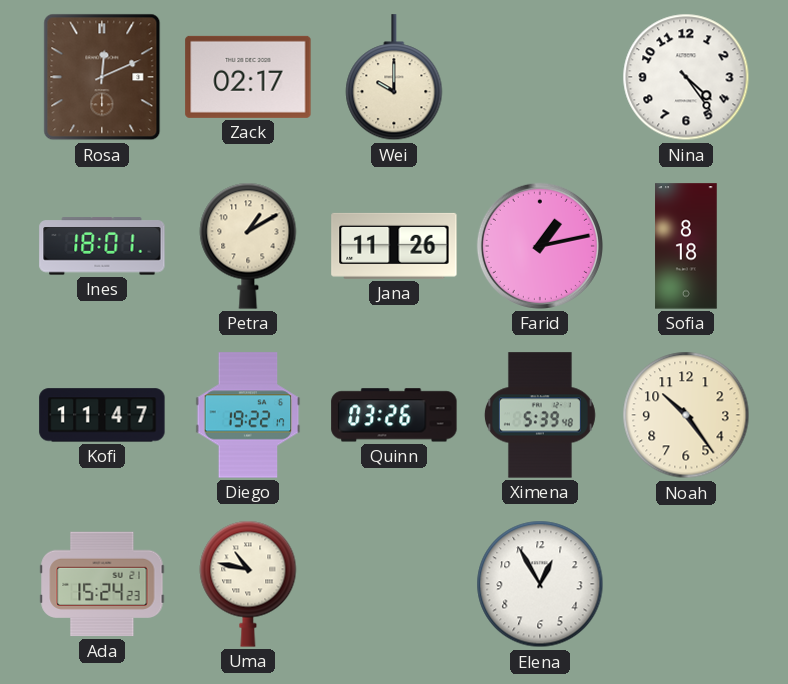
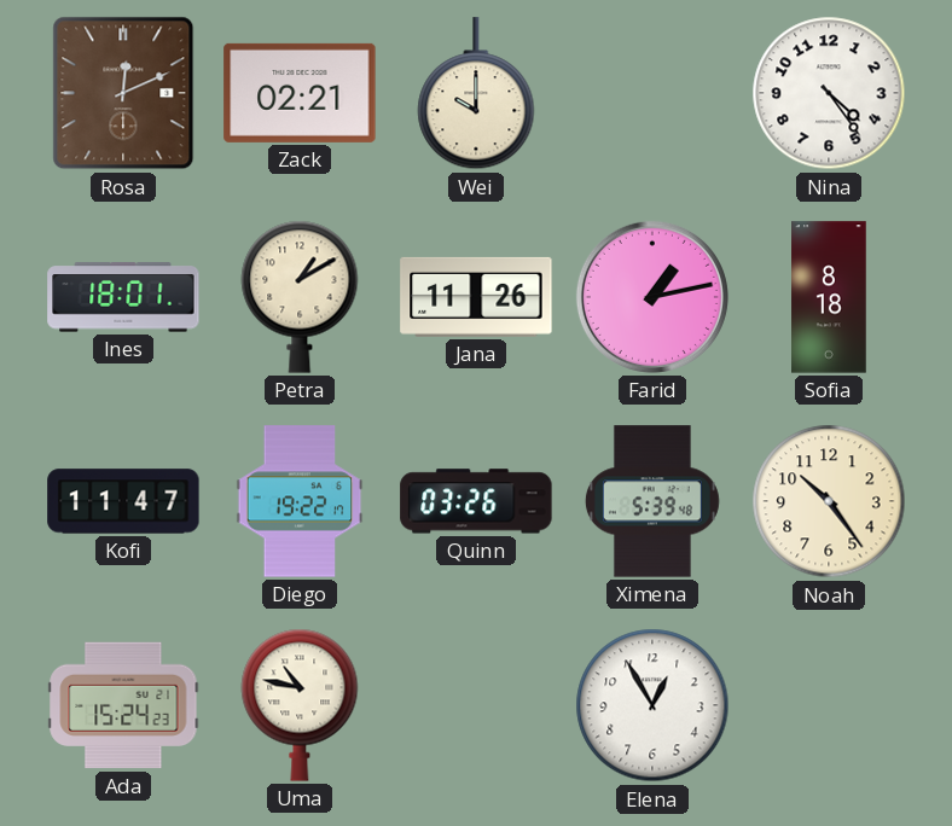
Zack: 02:17 -> 02:21
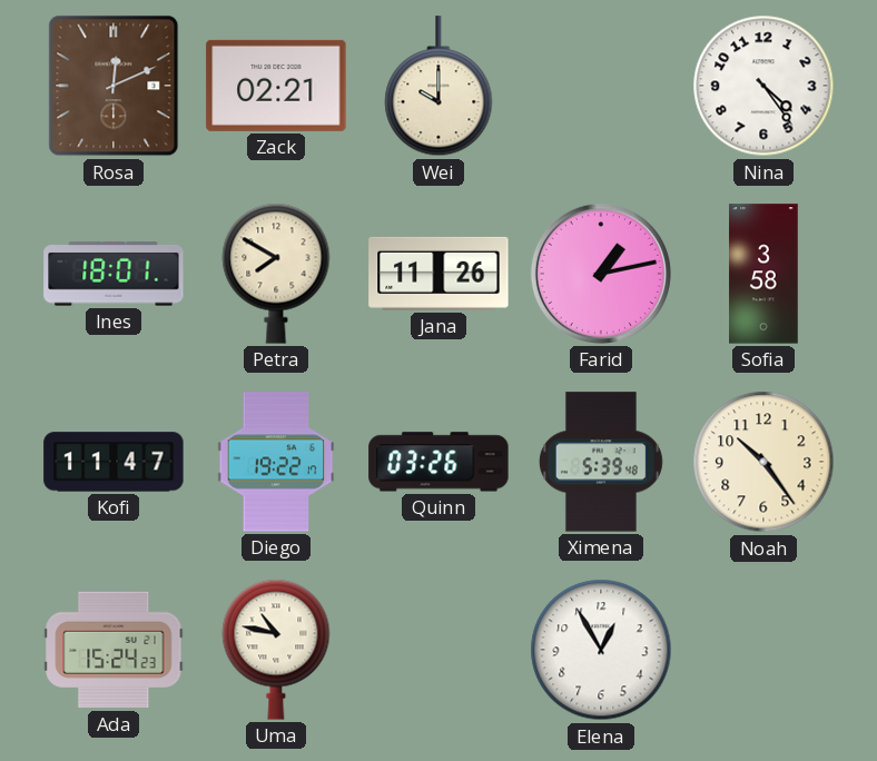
Petra: 1:10 -> 7:50
Sofia: 8:18 -> 3:58
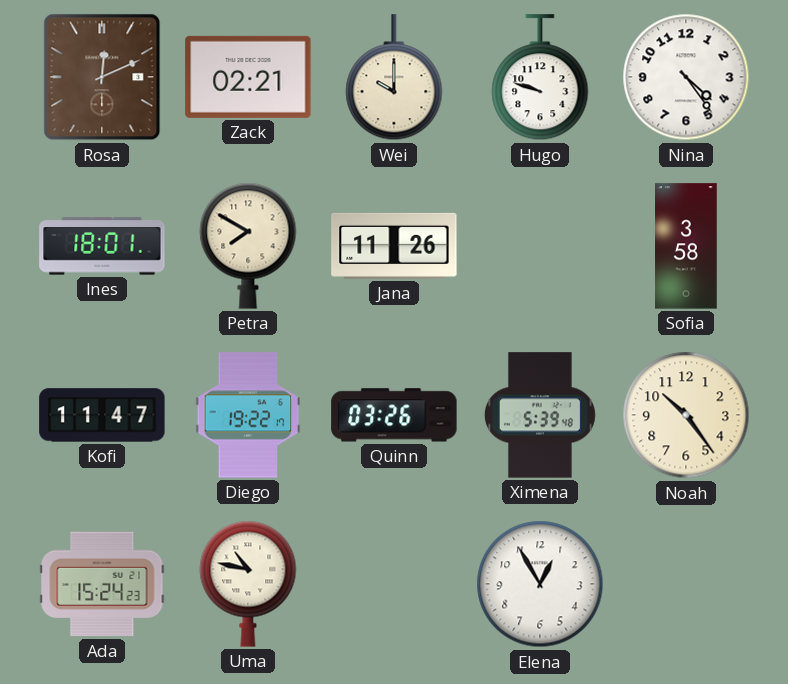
Hugo: none -> 9:48
Farid: 1:13 -> none
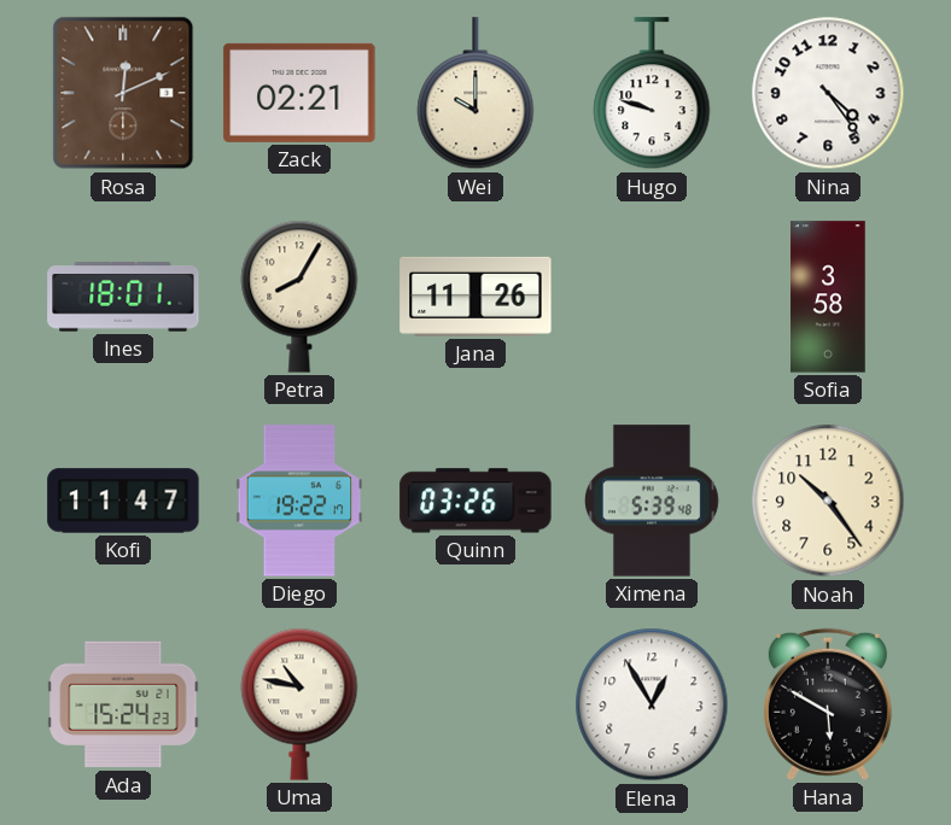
Petra: 7:50 -> 8:05
Hana: none -> 5:50
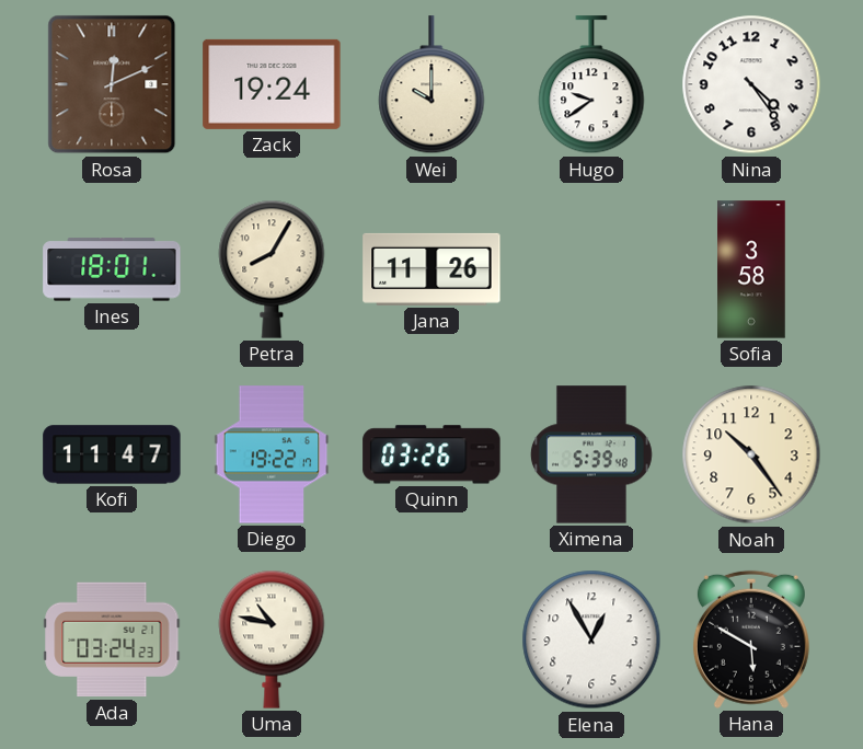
Zack: 02:21 -> 19:24
Hugo: 9:48 -> 9:39
Ada: 15:24 -> 03:24
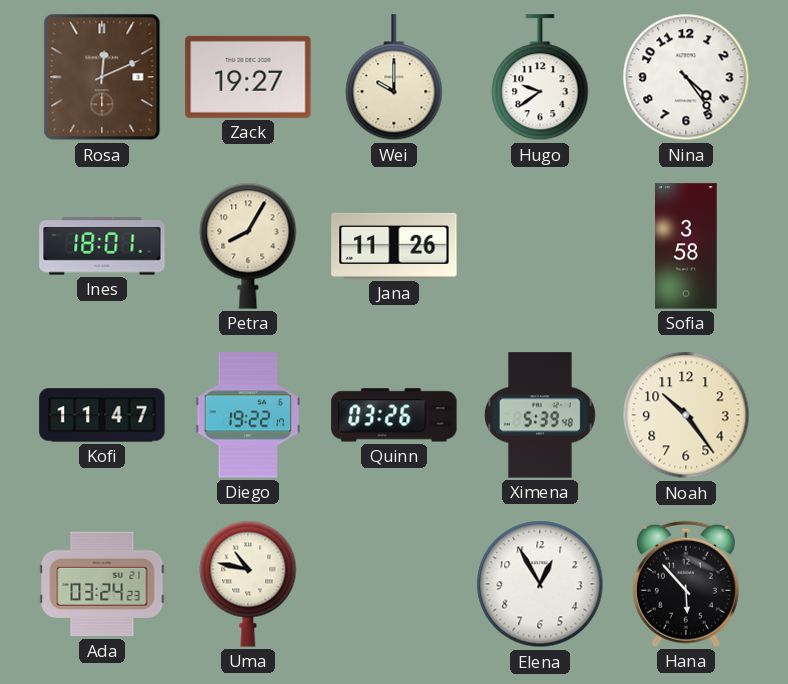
Zack: 19:24 -> 19:27
Hana: 5:50 -> 5:53
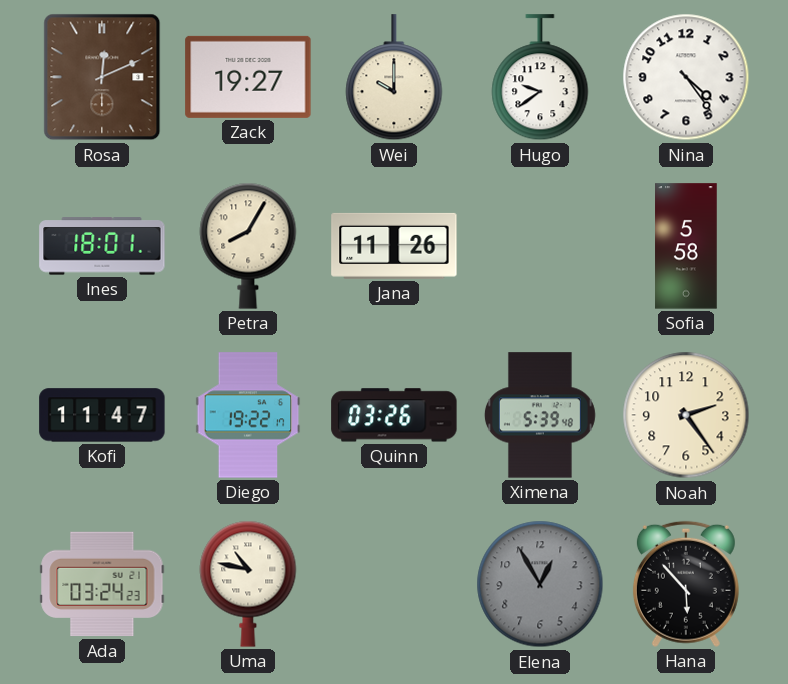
Sofia: 3:58 -> 5:58
Noah: 10:24 -> 2:24
Elena dial: white -> grey
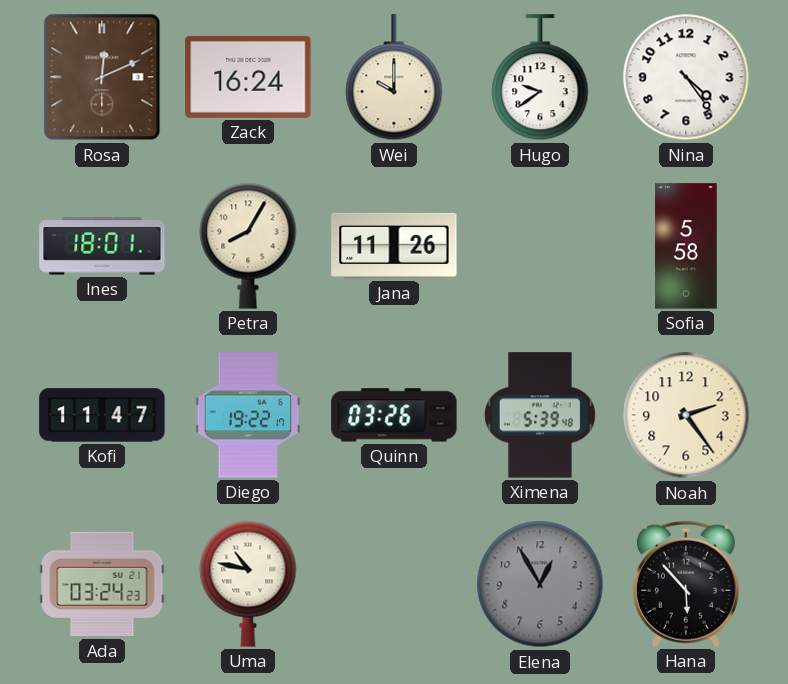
Zack: 19:27 -> 16:24
